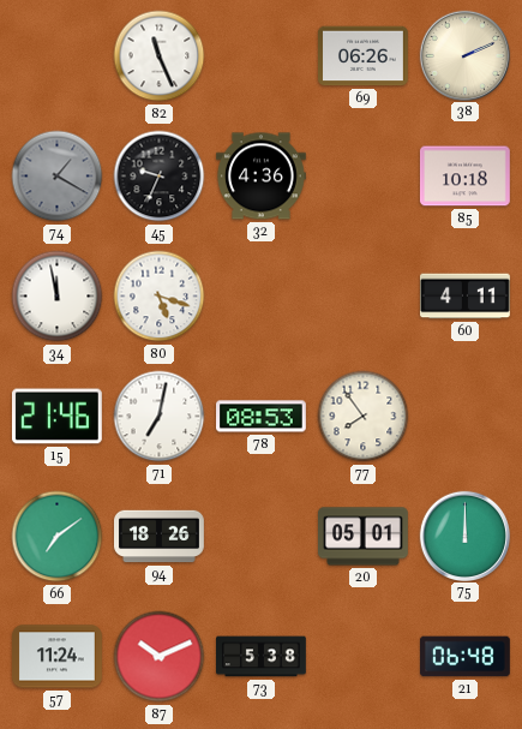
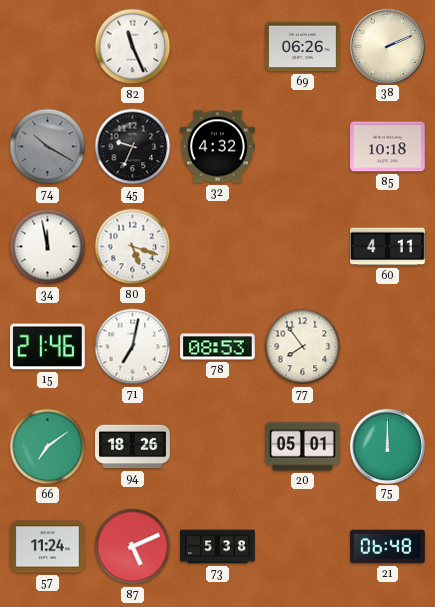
74: 1:20 -> 10:20
32: 4:36 -> 4:32
87: 10:11 -> 5:11
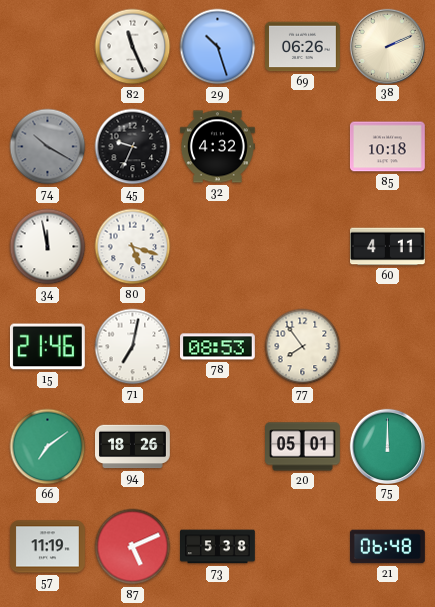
29: none -> 10:27
57: 11:24 -> 11:19
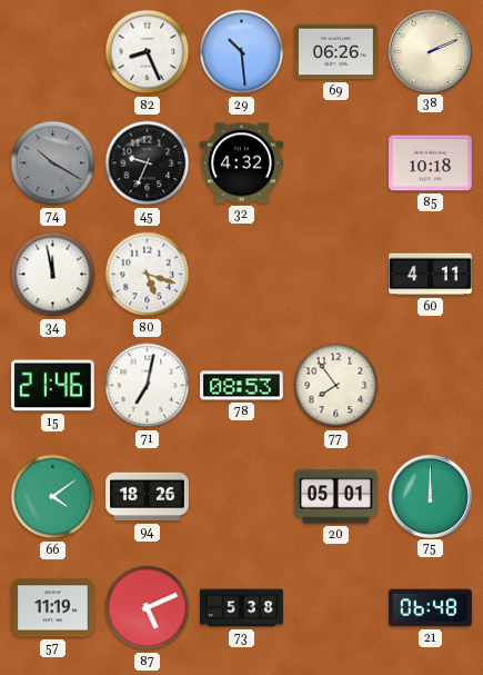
82: 11:26 -> 8:26
29: 10:27 -> 10:29
66: 7:09 -> 4:09
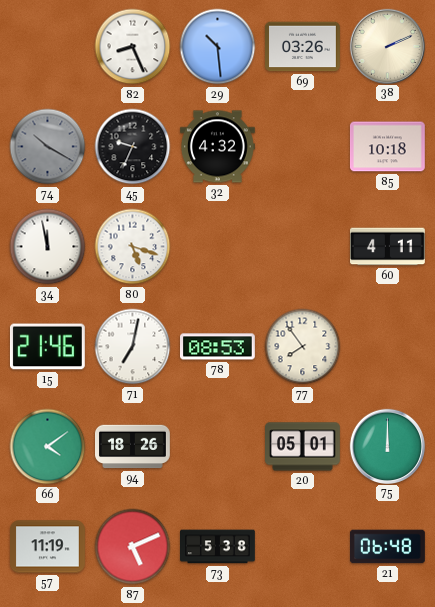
69: 06:26 -> 03:26
